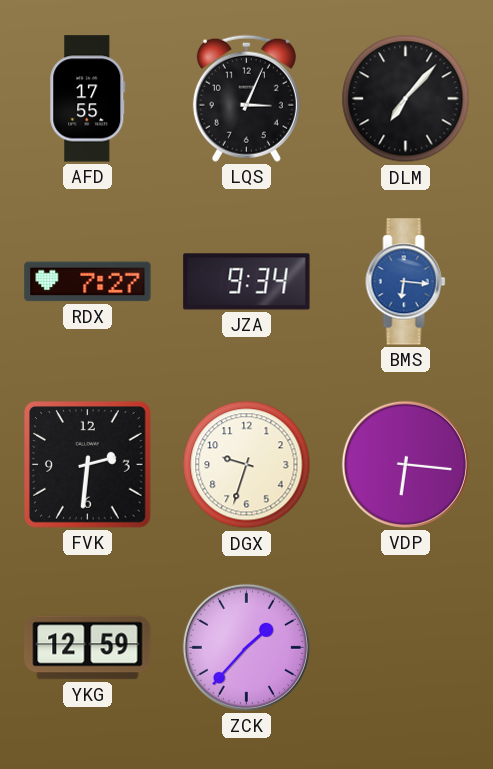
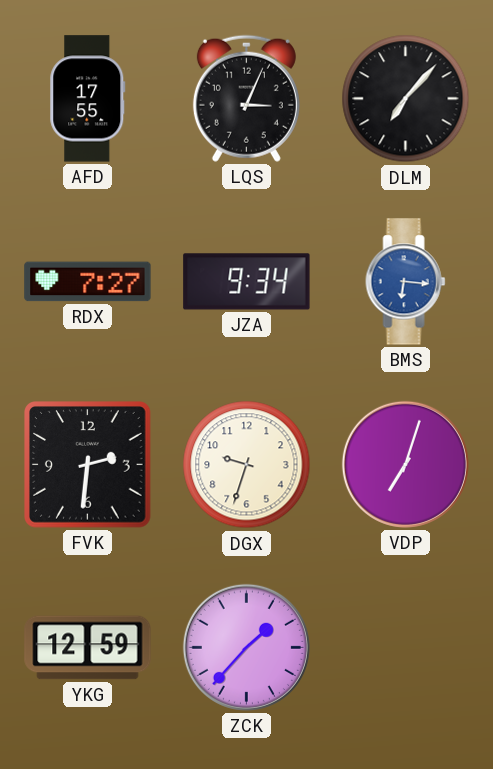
VDP: 6:16 -> 7:03
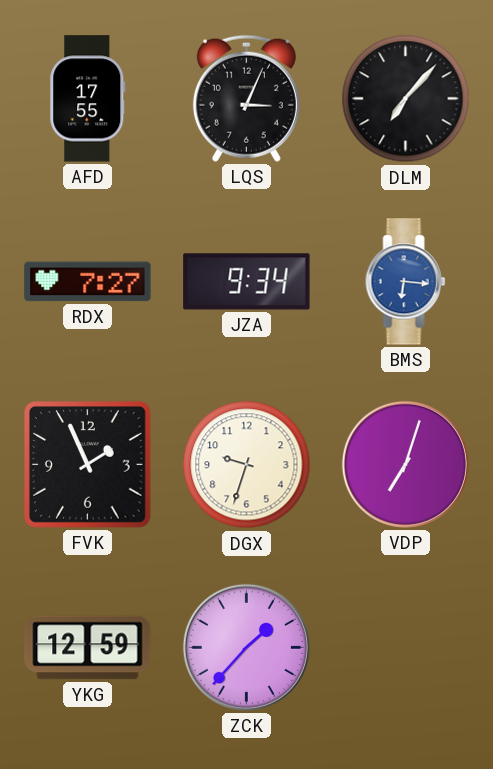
FVK: 2:31 -> 1:56
